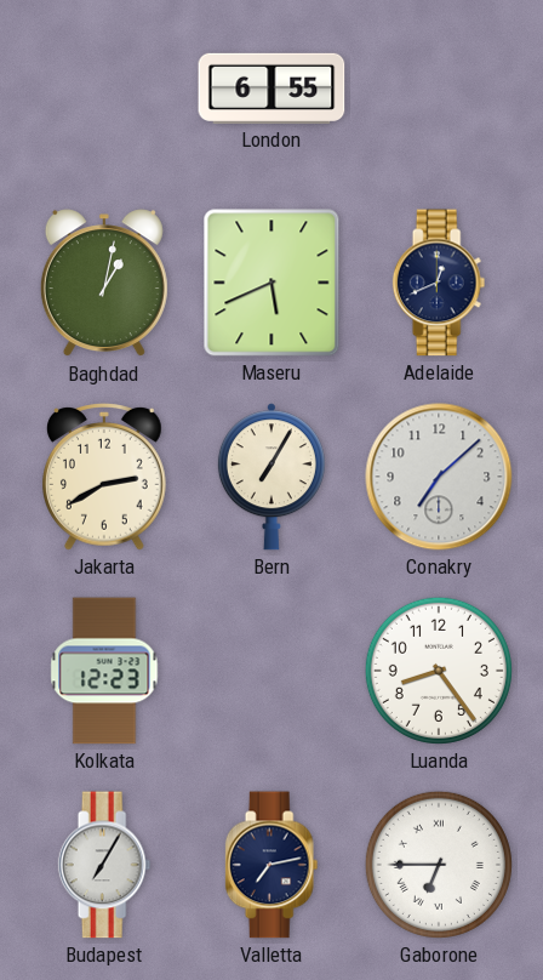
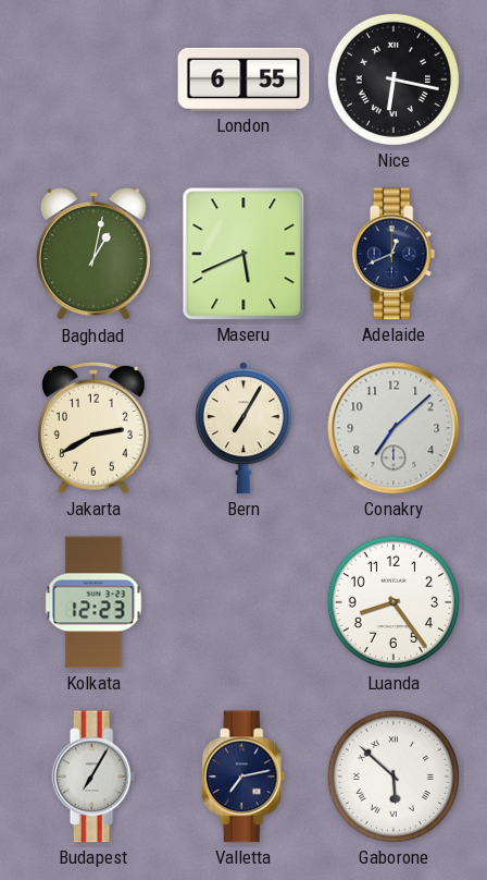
Nice: none -> 6:17
Gaborone: 6:45 -> 5:52
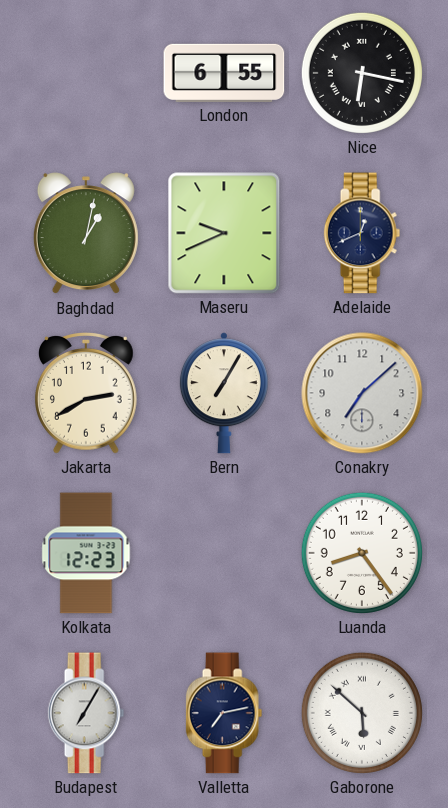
Maseru: 5:41 -> 9:41
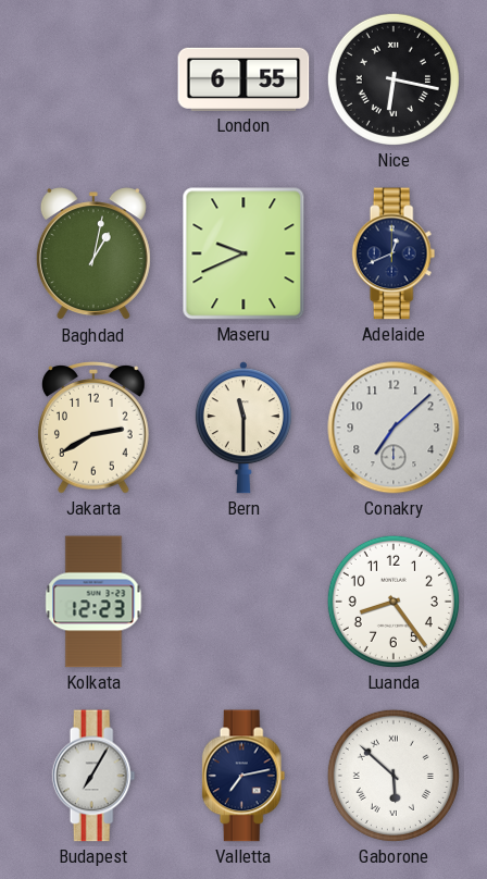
Bern: 7:05 -> 11:30
